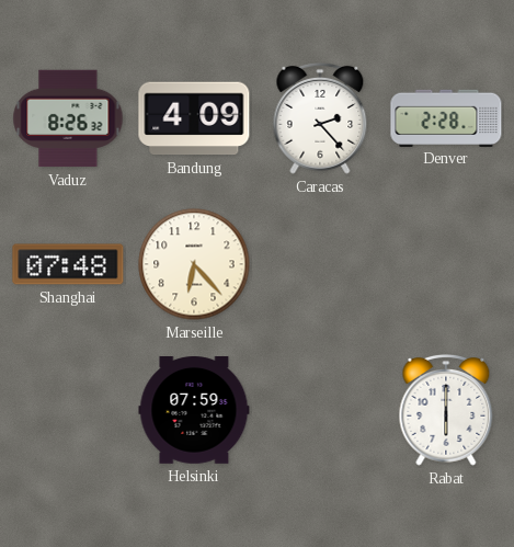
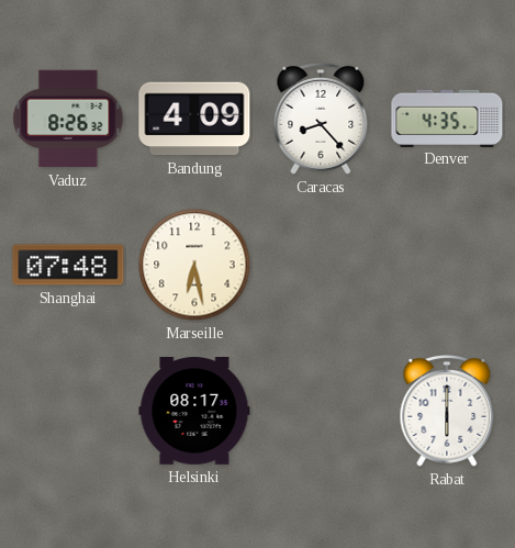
Caracas: 2:23 -> 8:23
Denver: 2:28 -> 4:35
Marseille: 6:23 -> 6:28
Helsinki: 07:59 -> 08:17
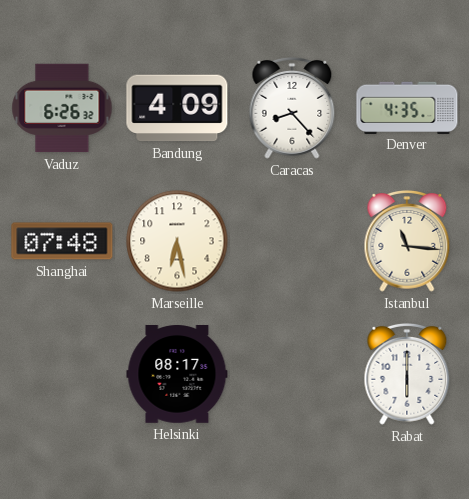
Vaduz: 8:26 -> 6:26
Istanbul: none -> 11:16
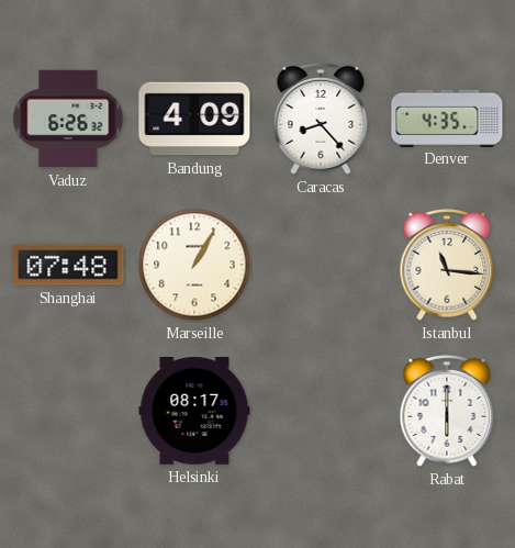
Marseille: 6:28 -> 1:05
